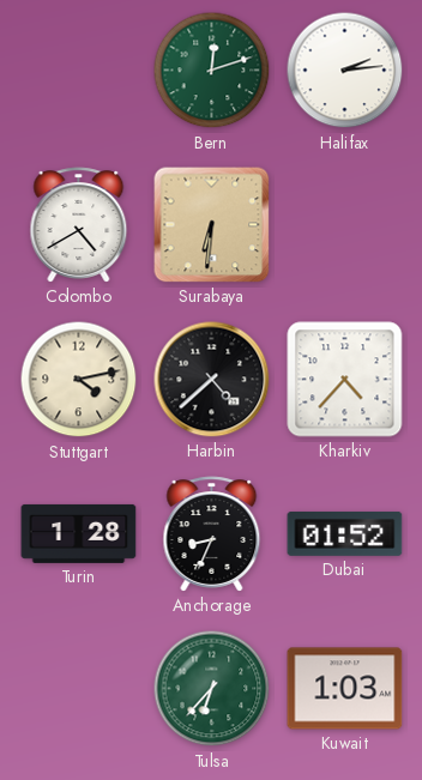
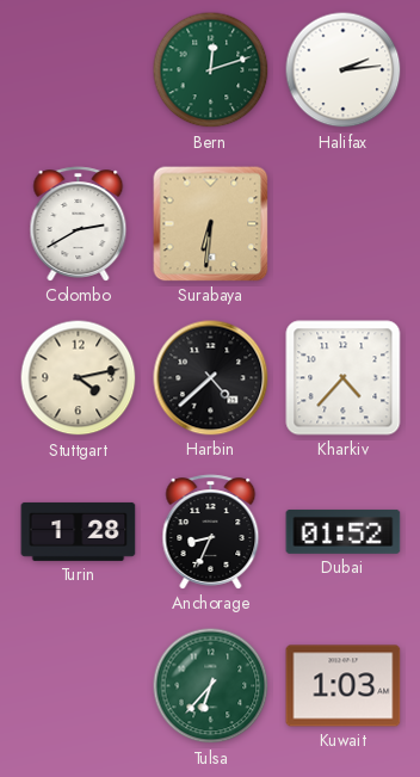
Colombo: 4:40 -> 2:40
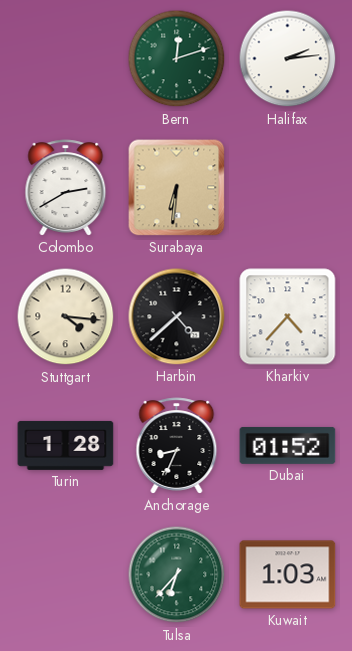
Stuttgart: 4:13 -> 4:16
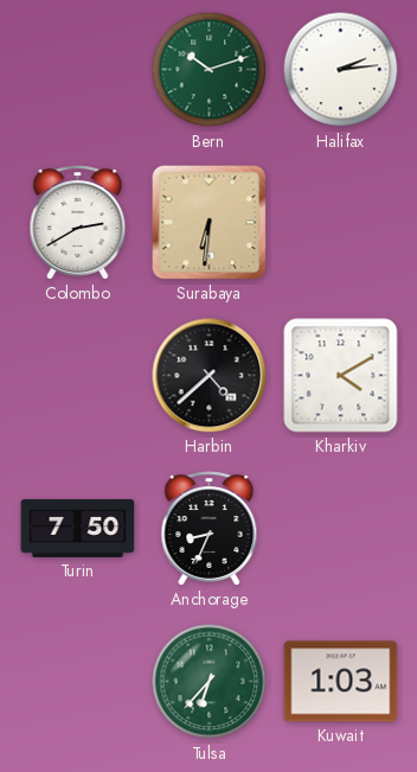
Bern: 12:12 -> 10:12
Stuttgart: 4:16 -> none
Kharkiv: 4:37 -> 4:10
Turin: 1:28 -> 7:50
Dubai: 01:52 -> none
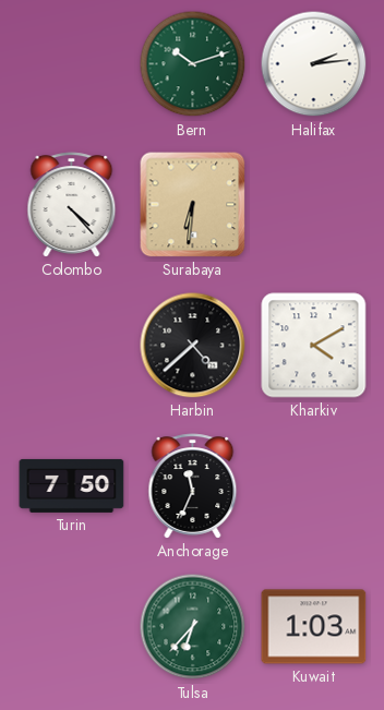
Colombo: 2:40 -> 4:23
Anchorage: 8:34 -> 11:34
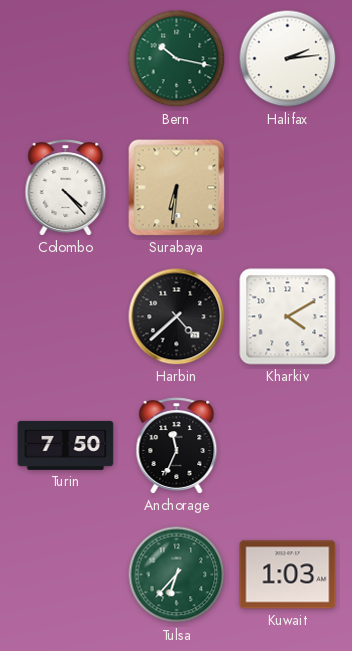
Bern: 10:12 -> 10:17
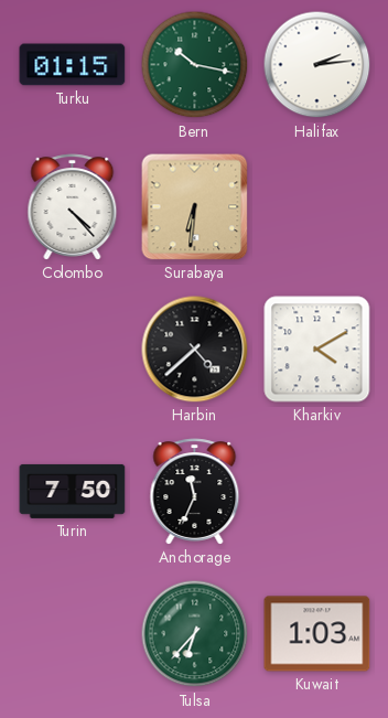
Turku: none -> 01:15
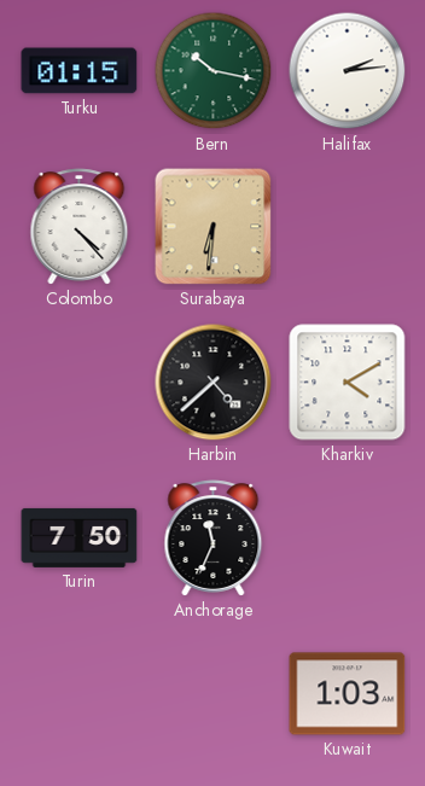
Tulsa: 6:37 -> none
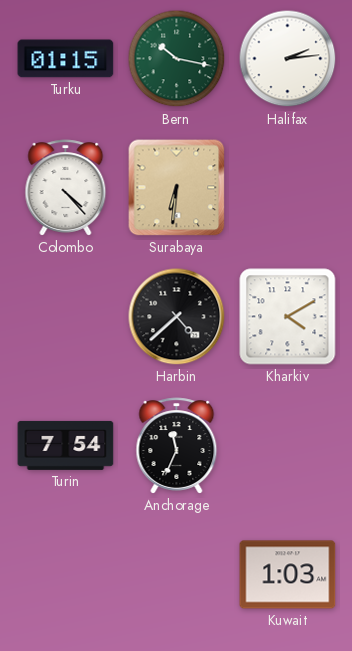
Turin: 7:50 -> 7:54
